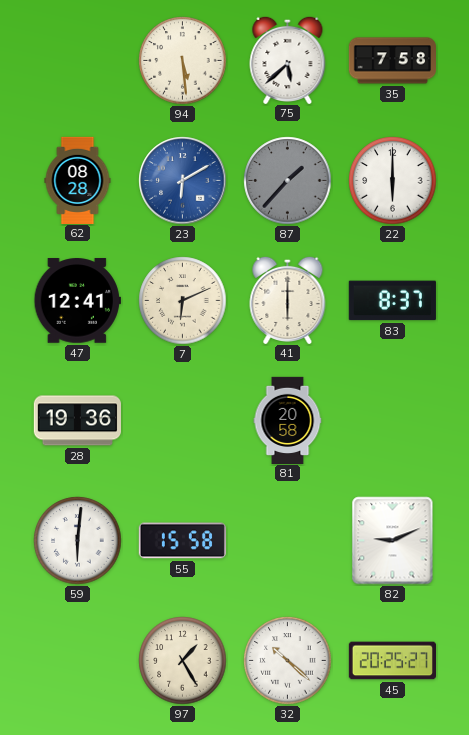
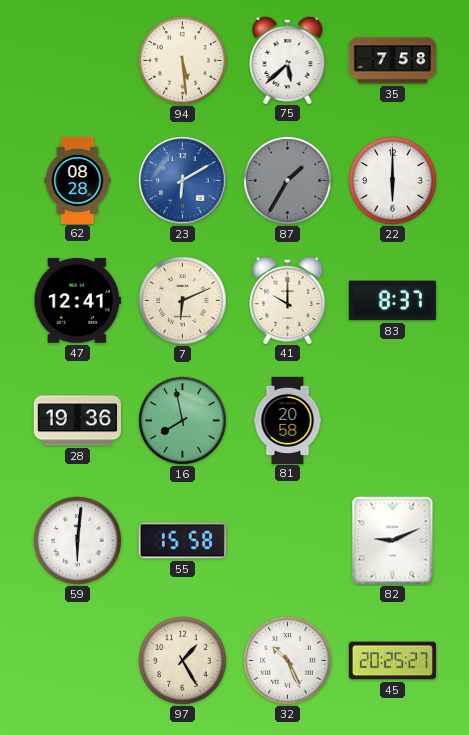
87: 1:37 -> 1:35
41: 6:00 -> 10:00
16: none -> 7:58
32: 10:22 -> 10:26
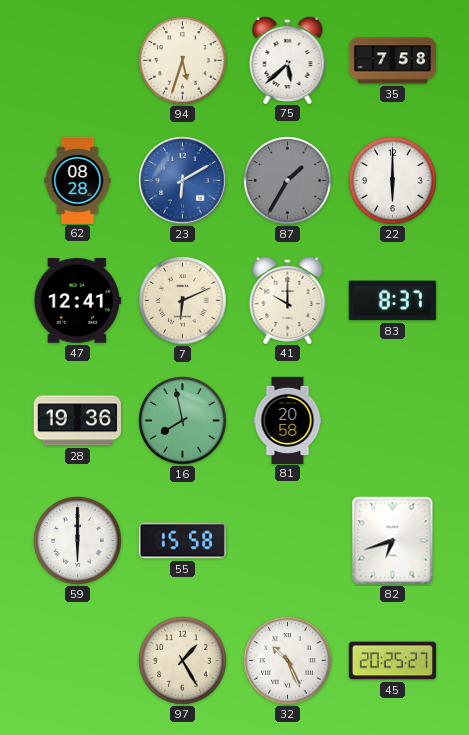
94: 5:29 -> 5:33
59: 6:01 -> 6:00
82: 9:11 -> 6:42
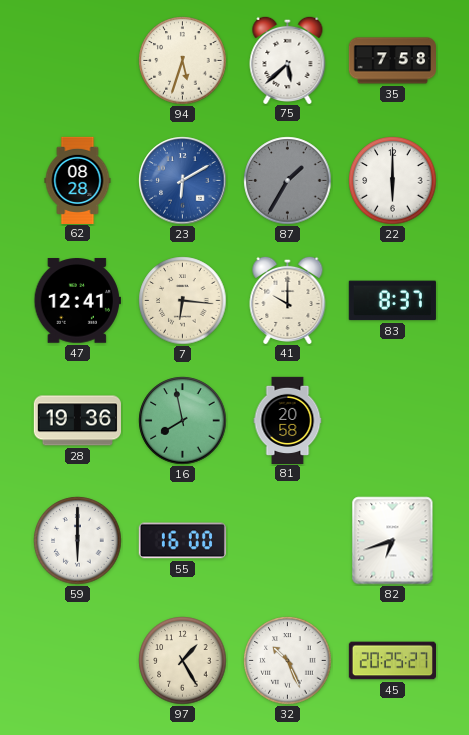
7: 6:11 -> 6:16
55: 15:58 -> 16:00
